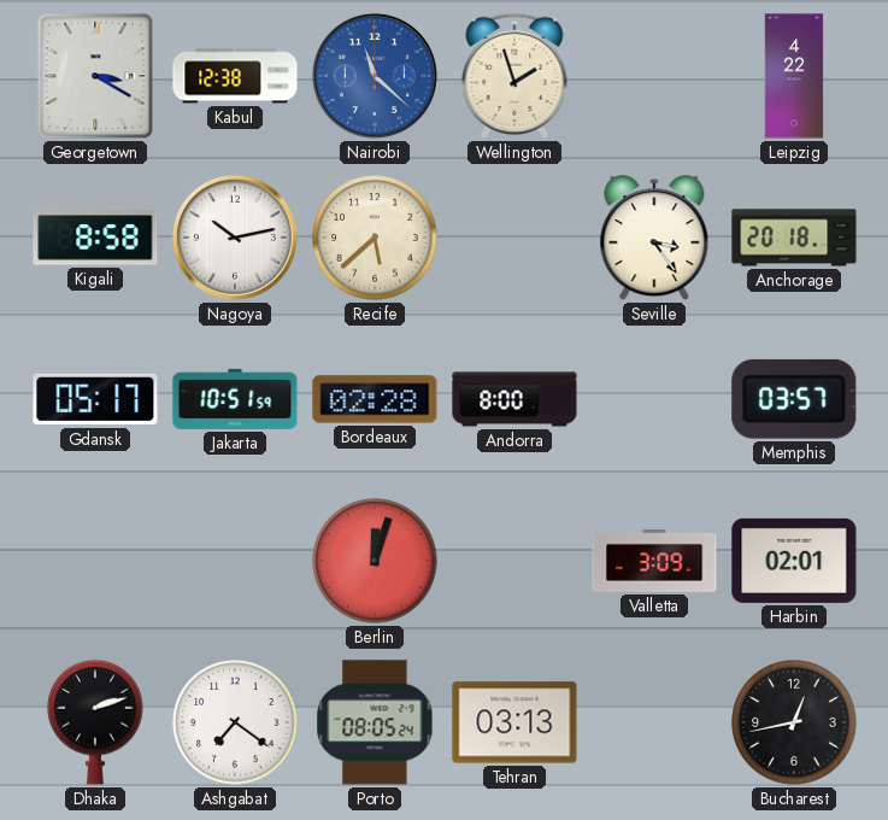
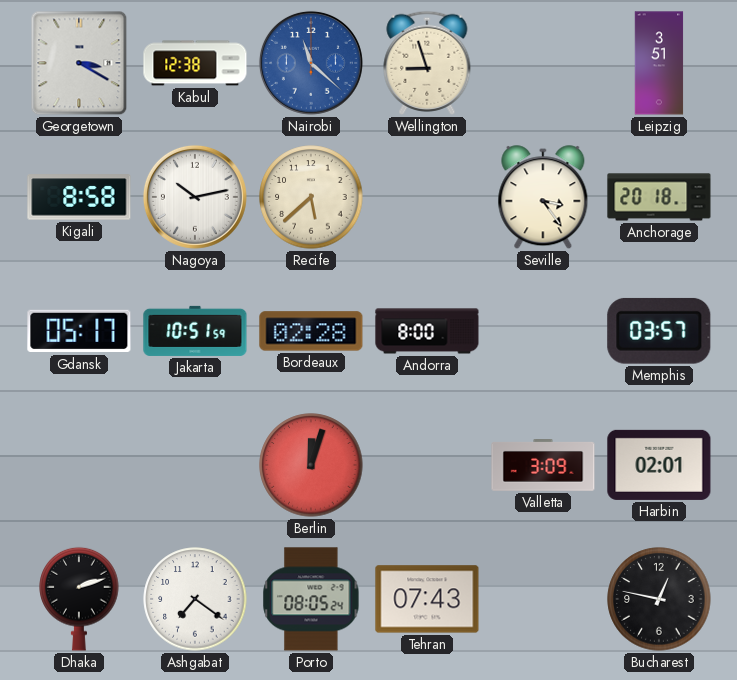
Wellington: 1:57 -> 8:57
Leipzig: 4:22 -> 3:51
Tehran: 03:13 -> 07:43
Bucharest: 12:43 -> 12:47
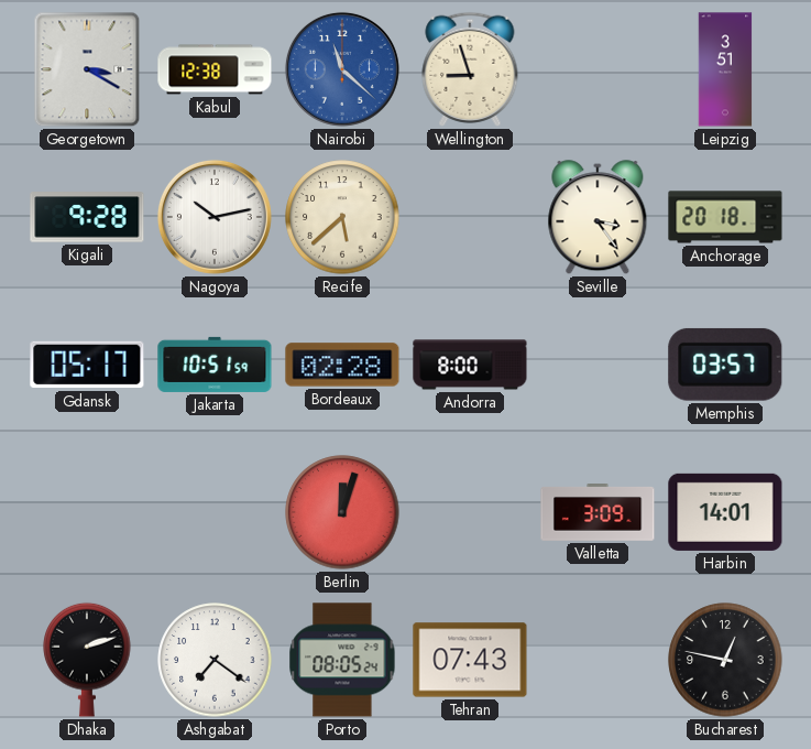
Kigali: 8:58 -> 9:28
Harbin: 02:01 -> 14:01
